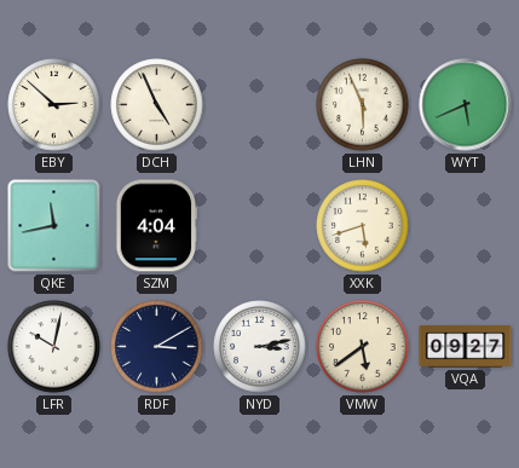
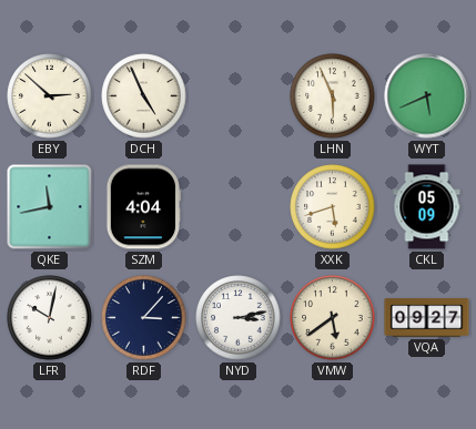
CKL: none -> 05:09
RDF: 3:10 -> 3:07
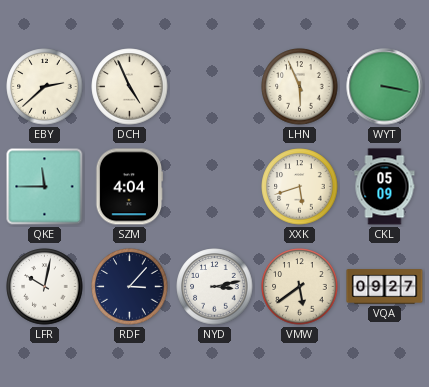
EBY: 2:52 -> 2:38
WYT: 5:41 -> 3:17
QKE: 11:43 -> 11:45
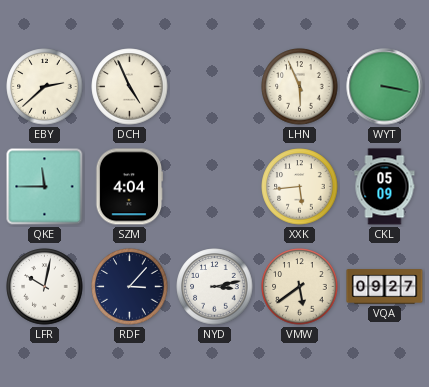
XXK: 5:42 -> 5:44
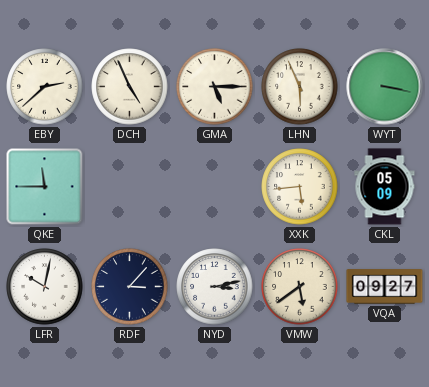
GMA: none -> 5:15
SZM: 4:04 -> none
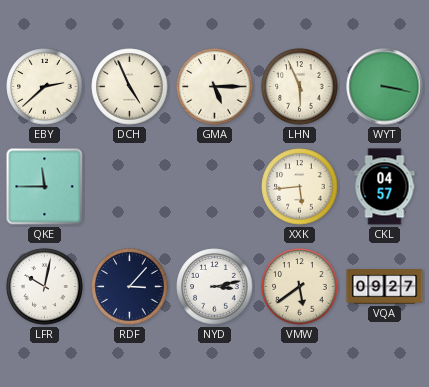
CKL: 05:09 -> 04:57
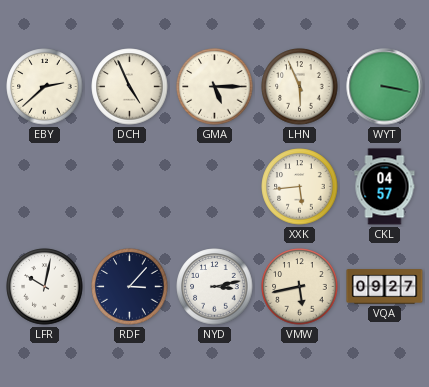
QKE: 11:45 -> none
VMW: 5:39 -> 5:43
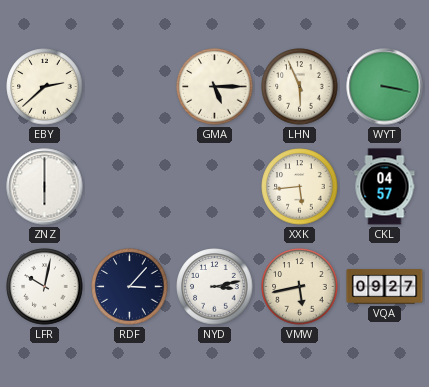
DCH: 4:56 -> none
ZNZ: none -> 6:00
